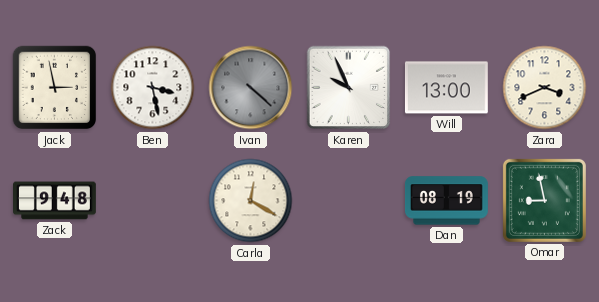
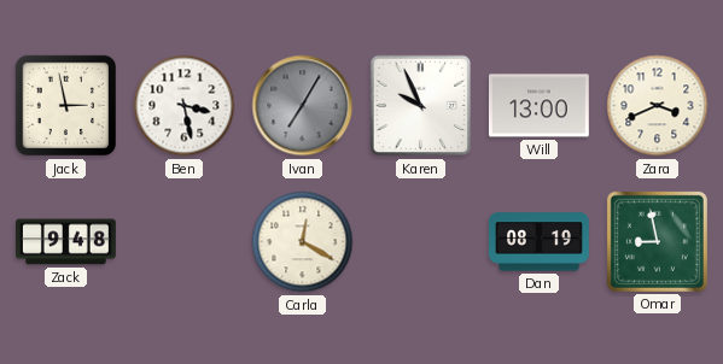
Ivan: 4:22 -> 7:05
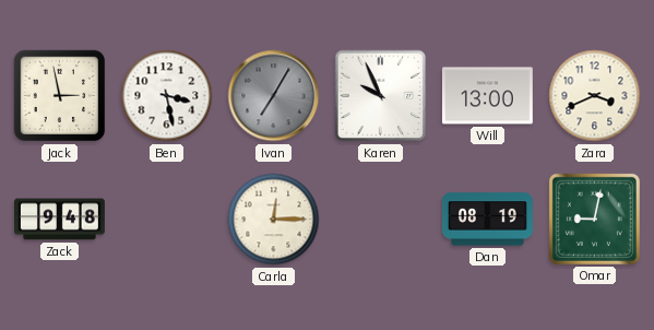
Carla: 12:20 -> 12:15
Omar: 8:58 -> 9:02
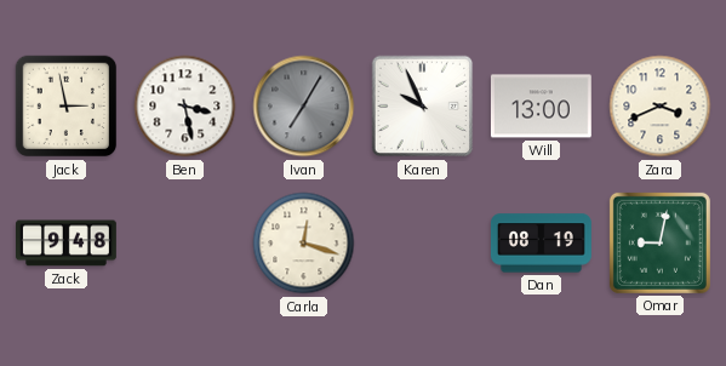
Carla: 12:15 -> 12:18
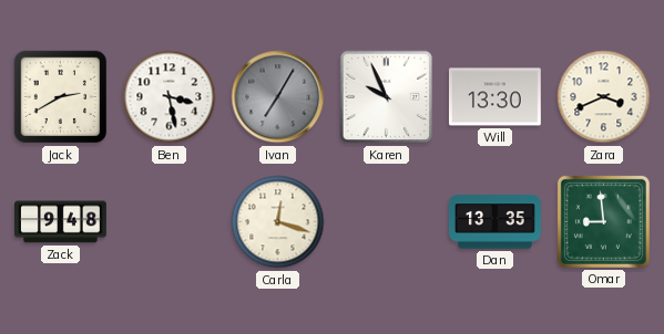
Jack: 2:58 -> 2:40
Will: 13:00 -> 13:30
Dan: 08:19 -> 13:35
Omar: 9:02 -> 8:59
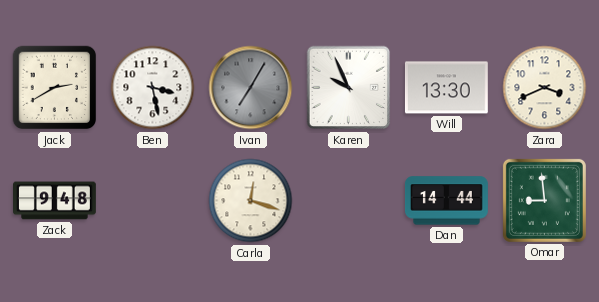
Dan: 13:35 -> 14:44
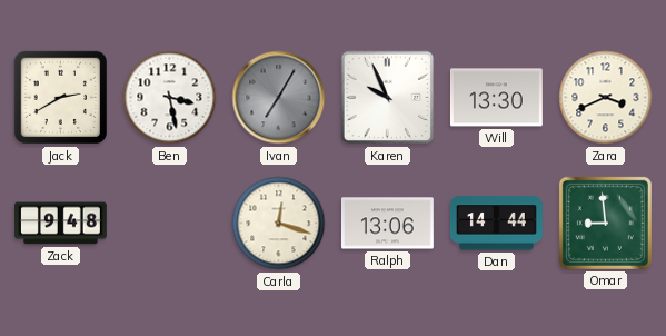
Ralph: none -> 13:06
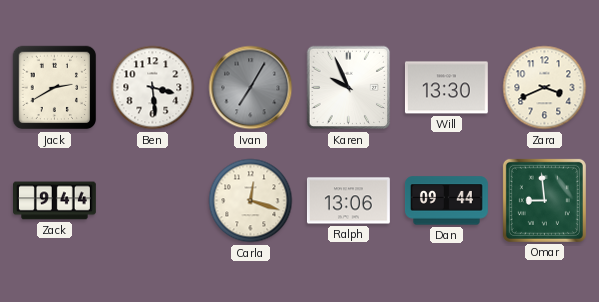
Ben: 3:28 -> 3:29
Zack: 9:48 -> 9:44
Dan: 14:44 -> 09:44
